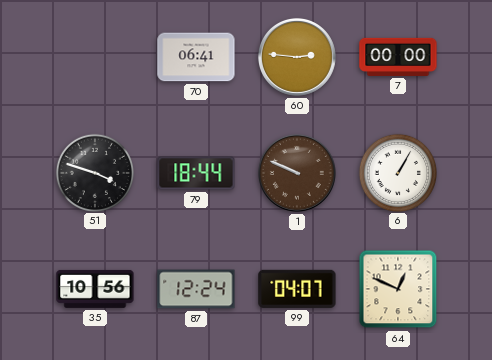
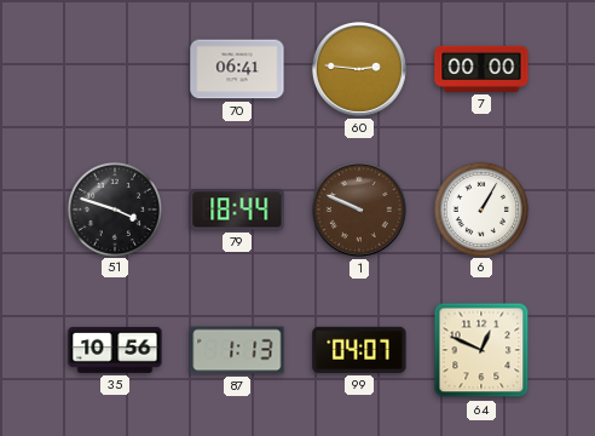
87: 12:24 -> 1:13
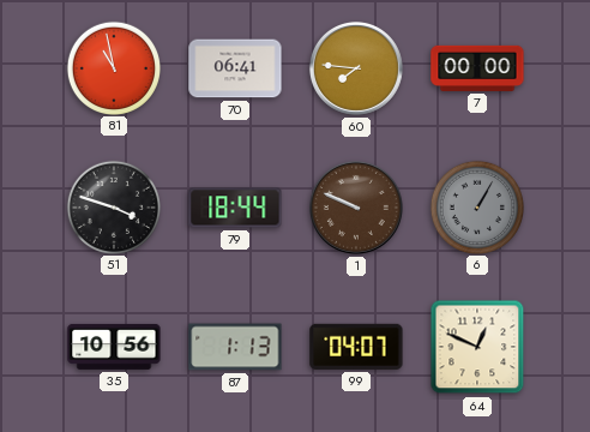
81: none -> 10:58
60: 2:46 -> 7:46
6 dial: white -> grey
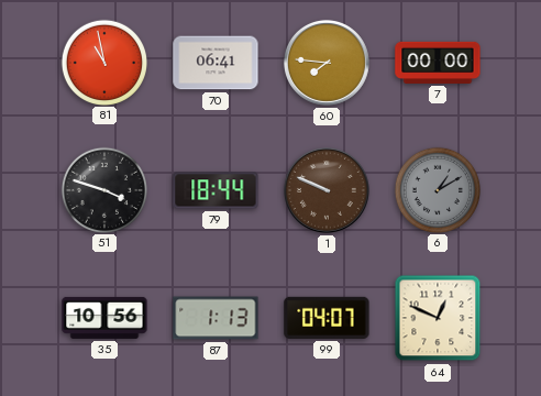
6: 1:05 -> 1:10
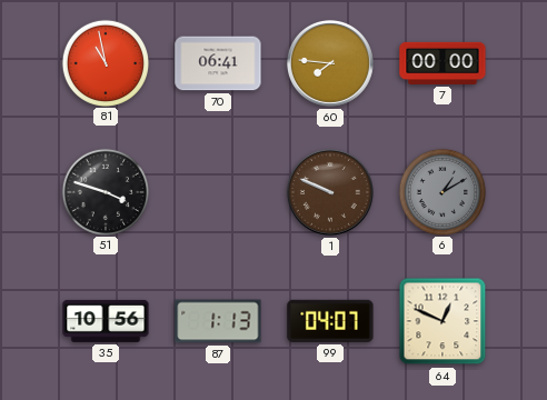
79: 18:44 -> none
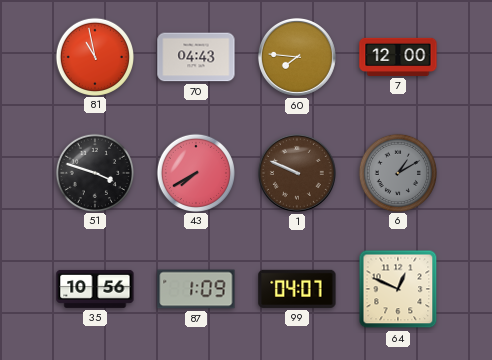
70: 06:41 -> 04:43
7: 00:00 -> 12:00
43: none -> 7:40
87: 1:13 -> 1:09
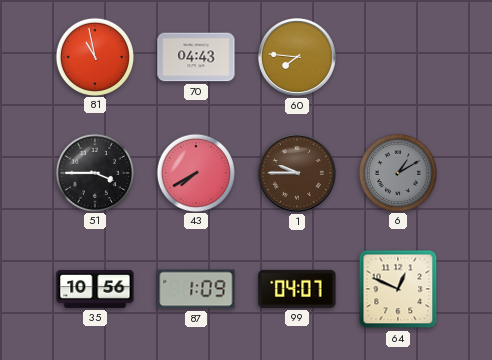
7: 12:00 -> none
51: 3:48 -> 3:45
1: 9:49 -> 9:45
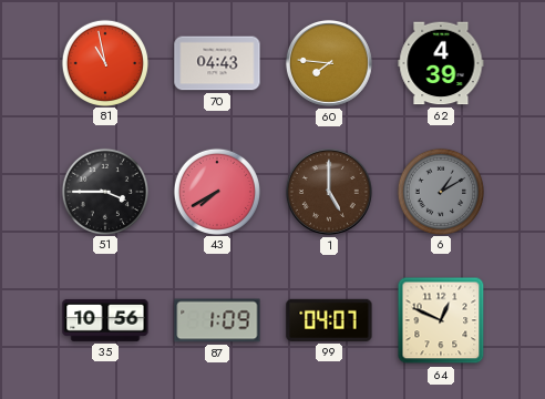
62: none -> 4:39
1: 9:45 -> 5:00
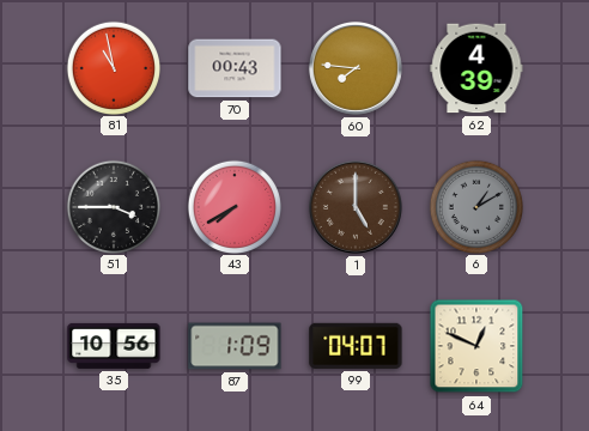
70: 04:43 -> 00:43
